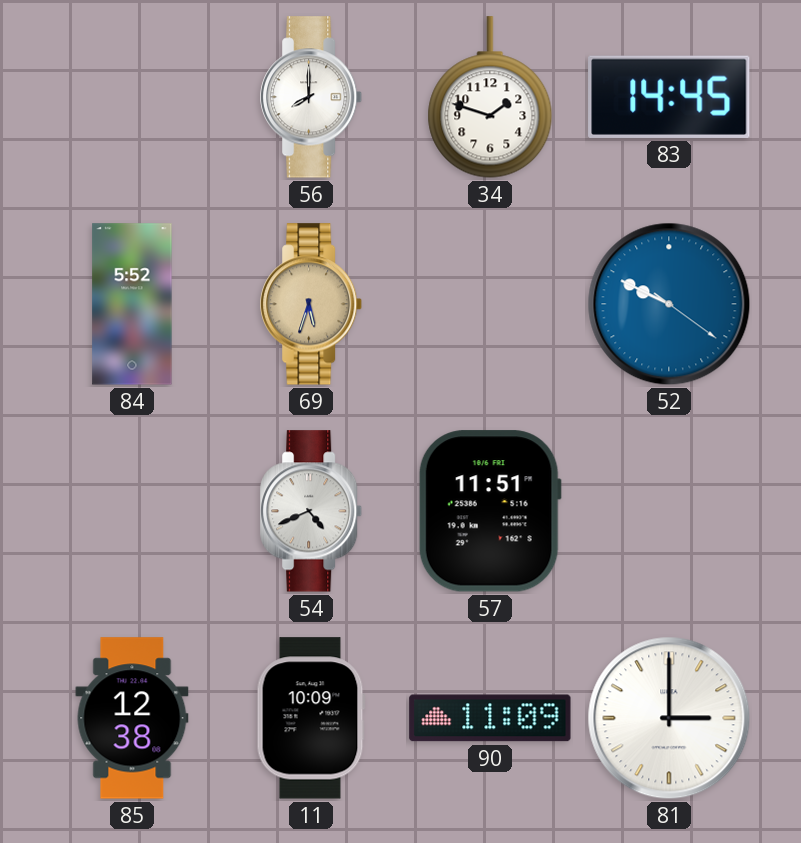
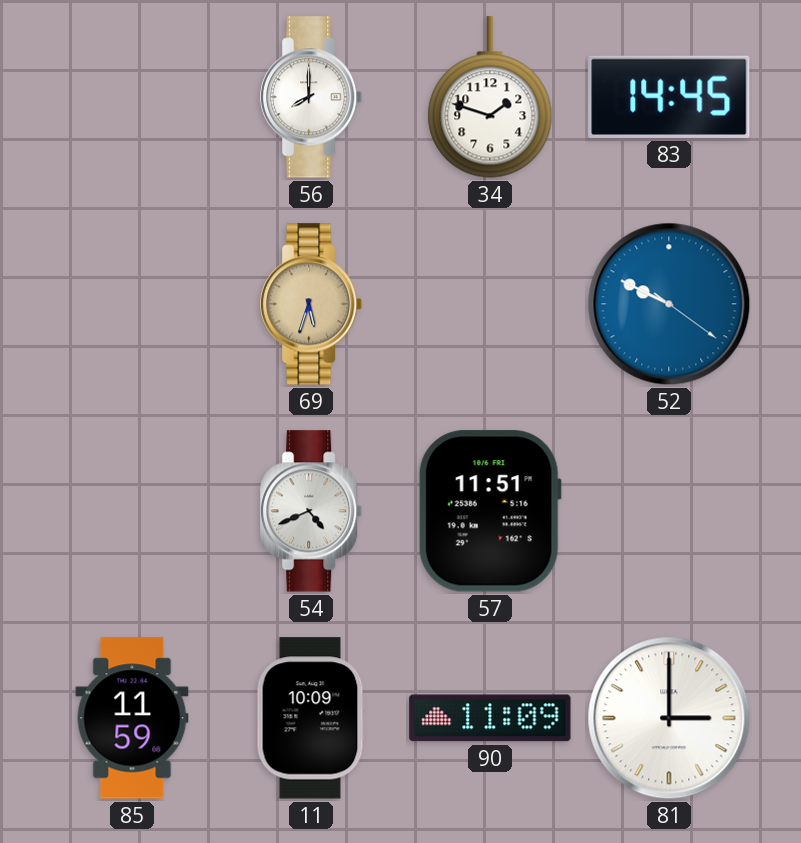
84: 5:52 -> none
85: 12:38 -> 11:59
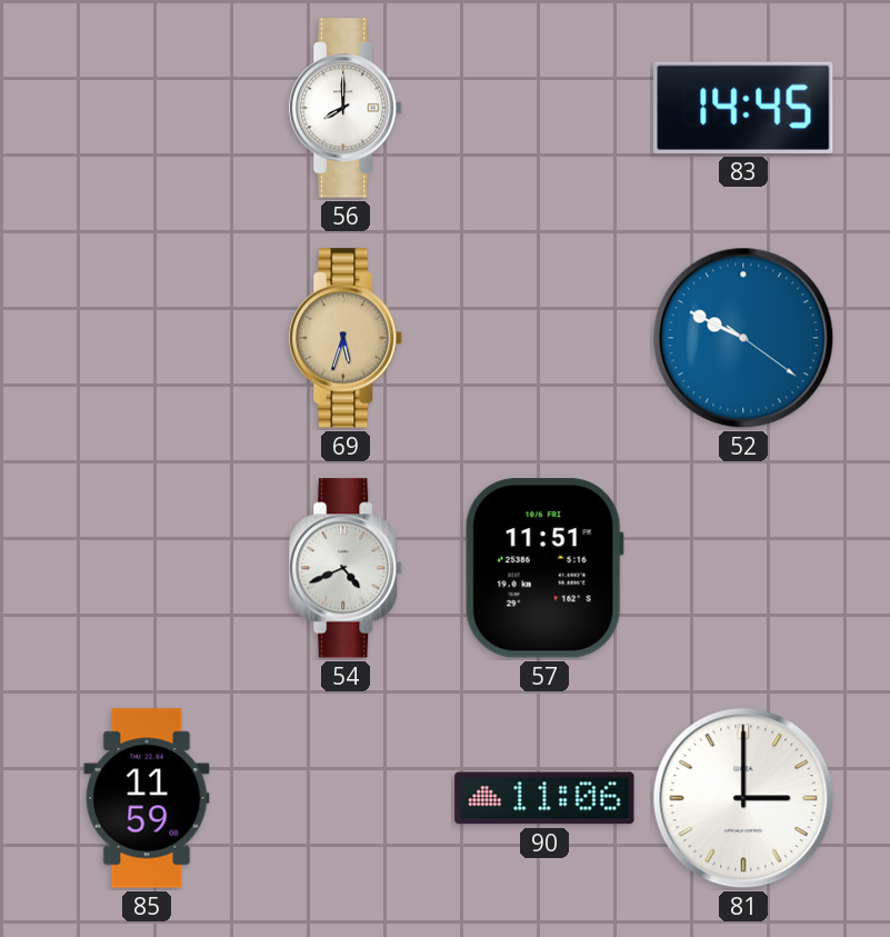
34: 1:48 -> none
11: 10:09 -> none
90: 11:09 -> 11:06
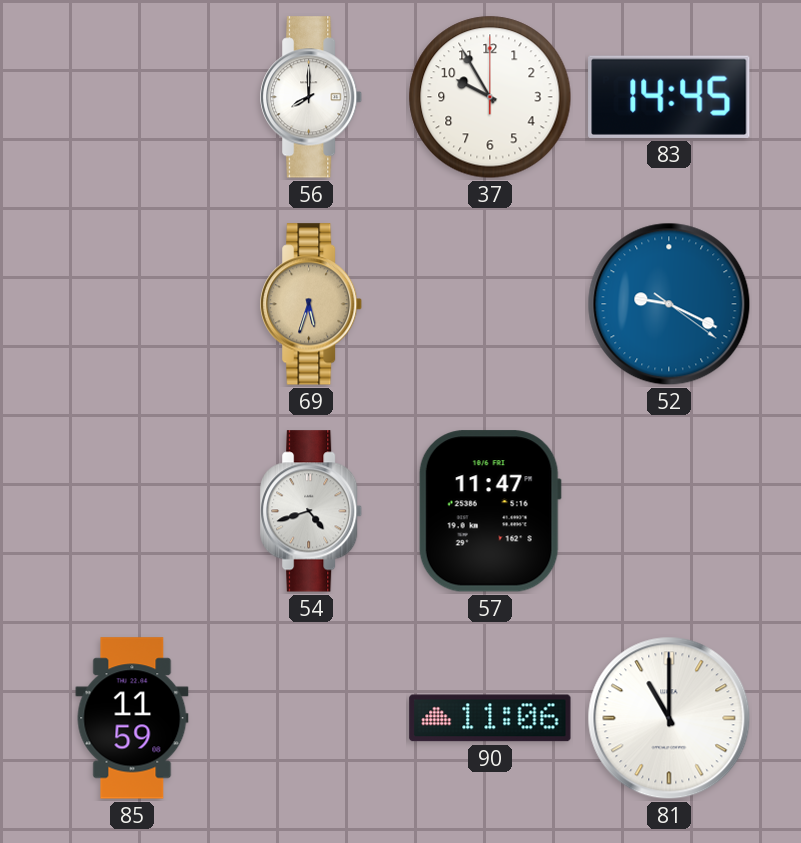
37: none -> 9:55
52: 9:49 -> 9:19
54: 4:41 -> 4:42
57: 11:51 -> 11:47
81: 3:00 -> 11:00
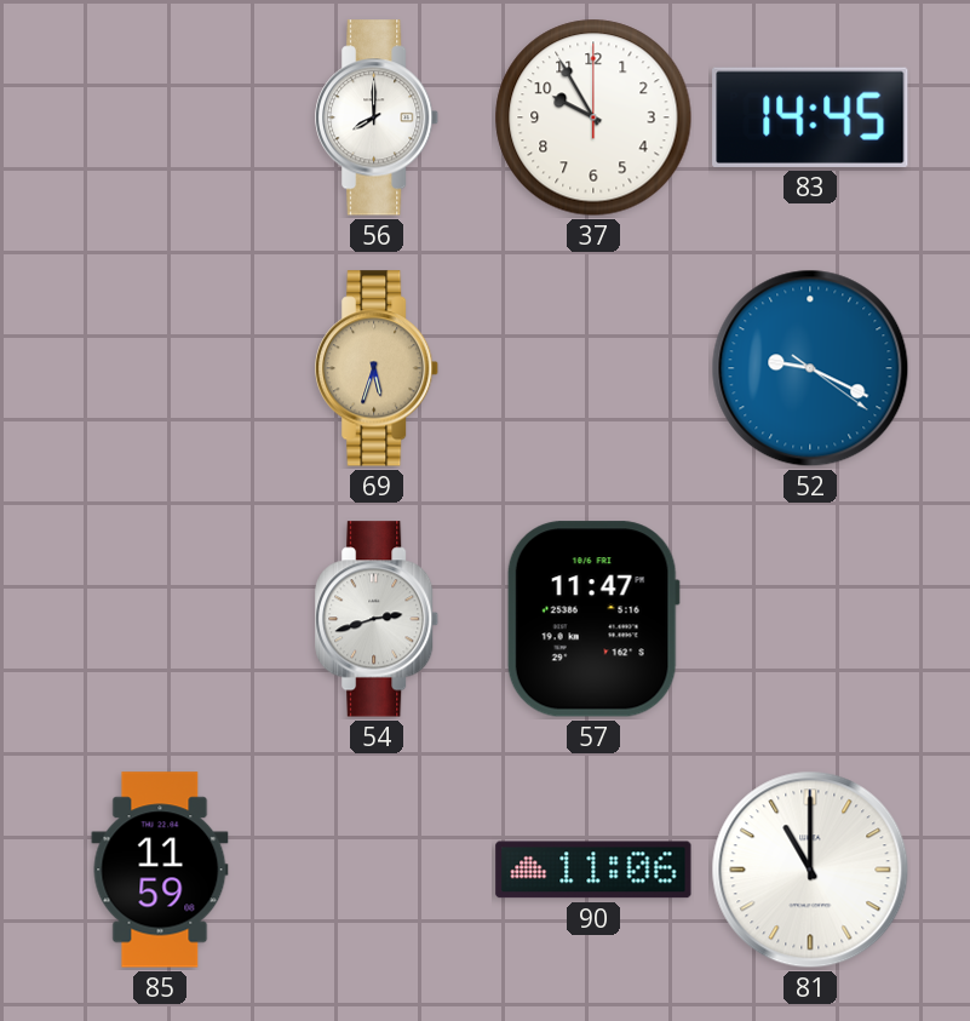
54: 4:42 -> 2:42
